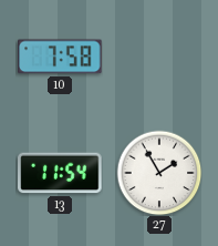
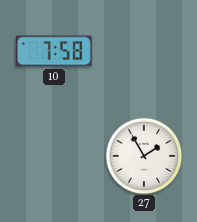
13: 11:54 -> none
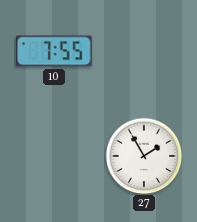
10: 7:58 -> 7:55
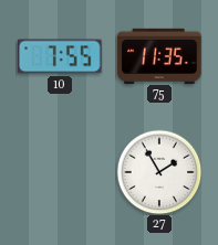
75: none -> 11:35
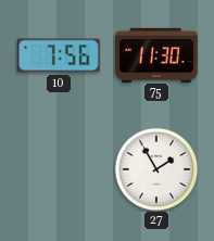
10: 7:55 -> 7:56
75: 11:35 -> 11:30
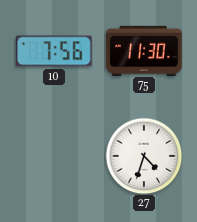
27: 1:55 -> 4:33
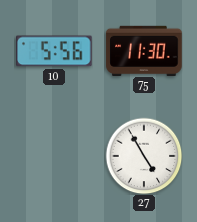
10: 7:56 -> 5:56
27: 4:33 -> 4:55
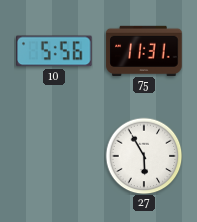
75: 11:30 -> 11:31
27: 4:55 -> 5:55
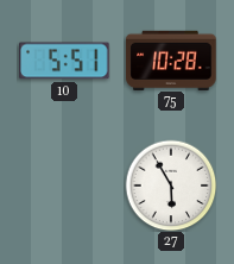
10: 5:56 -> 5:51
75: 11:31 -> 10:28
